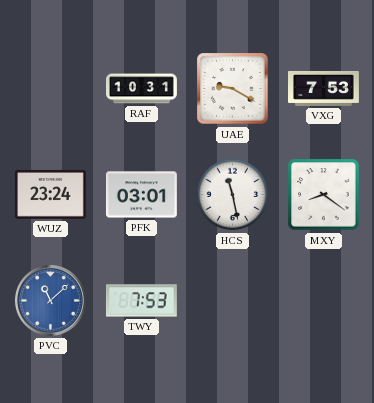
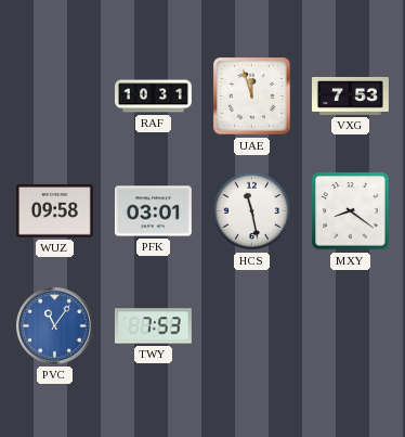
UAE: 9:20 -> 11:57
WUZ: 23:24 -> 09:58
PVC: 11:08 -> 11:06
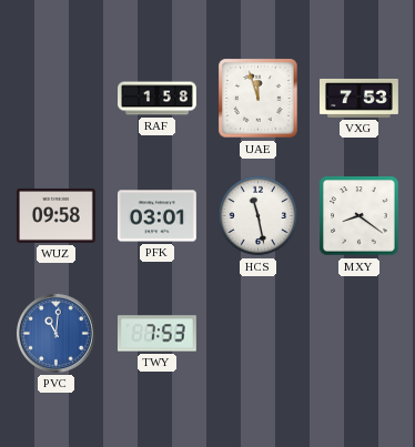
RAF: 10:31 -> 1:58
PVC: 11:06 -> 11:01
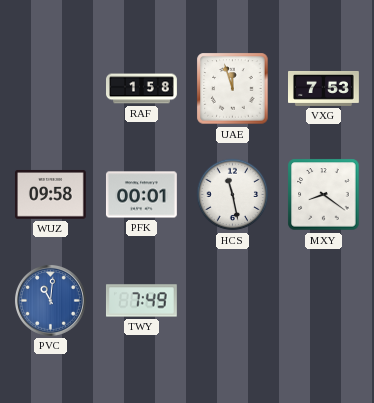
PFK: 03:01 -> 00:01
TWY: 7:53 -> 7:49
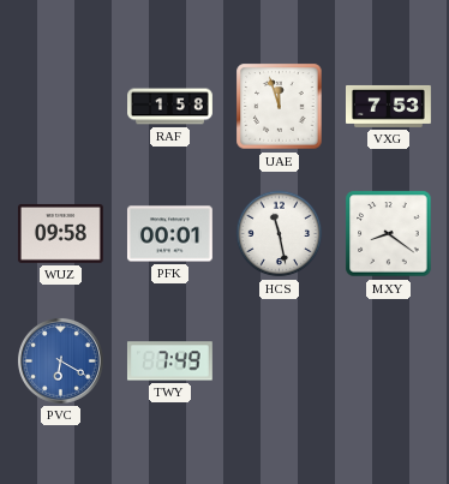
PVC: 11:01 -> 6:20
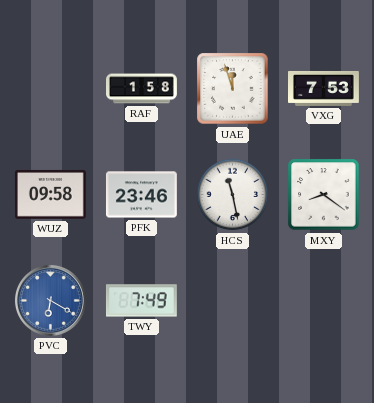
PFK: 00:01 -> 23:46
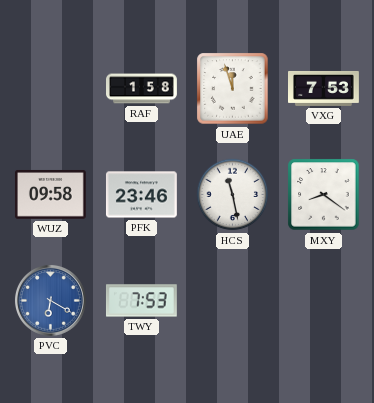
TWY: 7:49 -> 7:53
